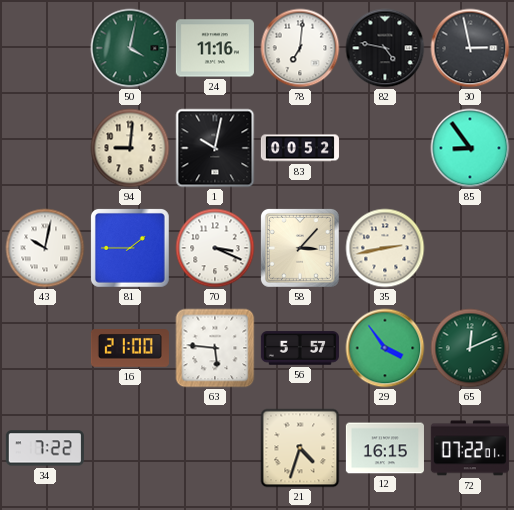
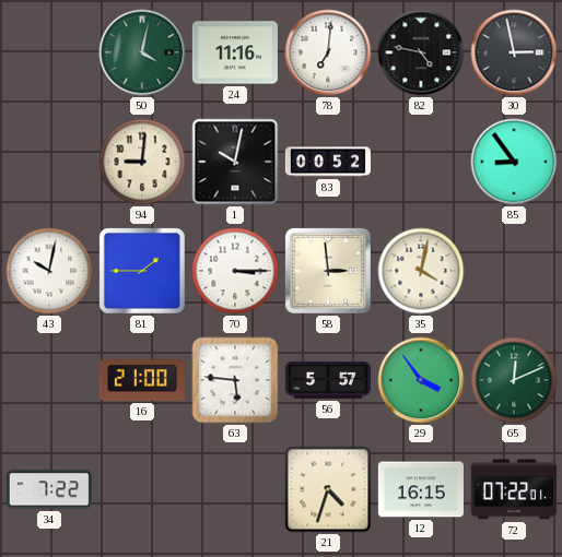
70: 3:19 -> 3:15
58: 3:07 -> 2:59
35: 2:43 -> 4:02
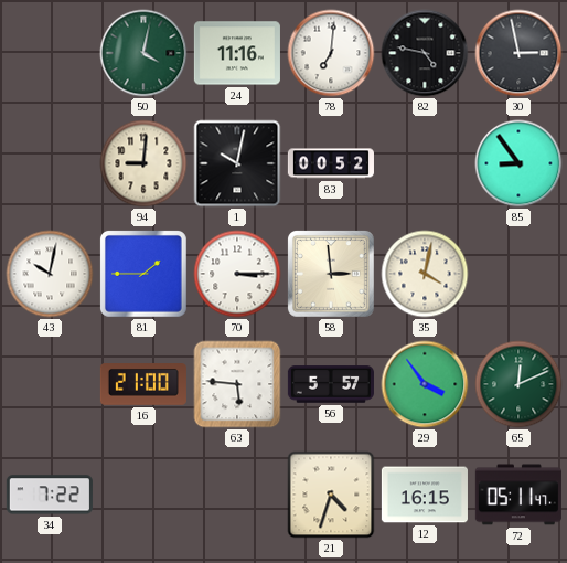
72: 07:22 -> 05:11
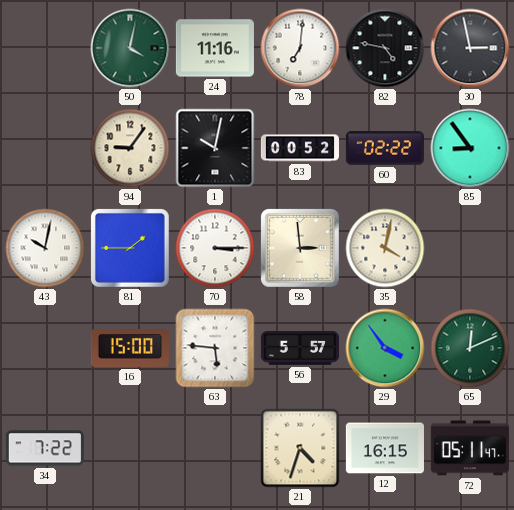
94: 9:01 -> 9:06
60: none -> 02:22
16: 21:00 -> 15:00
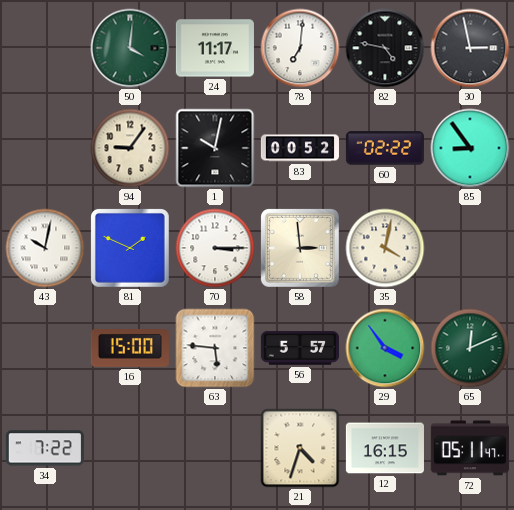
50: 4:02 -> 4:01
24: 11:16 -> 11:17
81: 1:45 -> 1:49
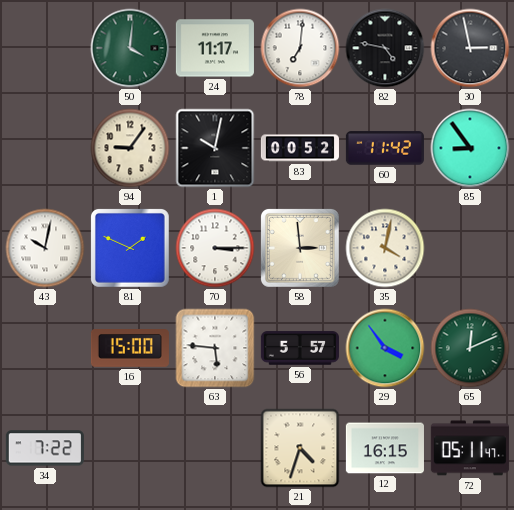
60: 02:22 -> 11:42
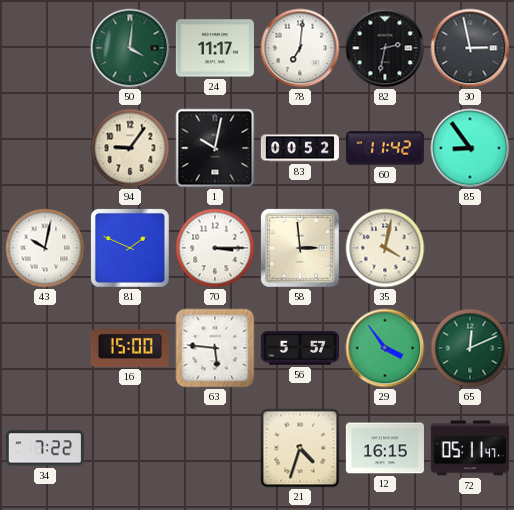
82: 4:47 -> 2:32
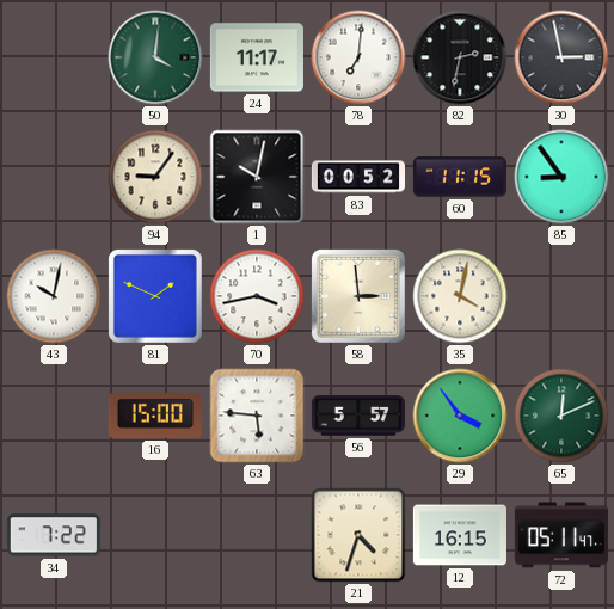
60: 11:42 -> 11:15
70: 3:15 -> 3:43
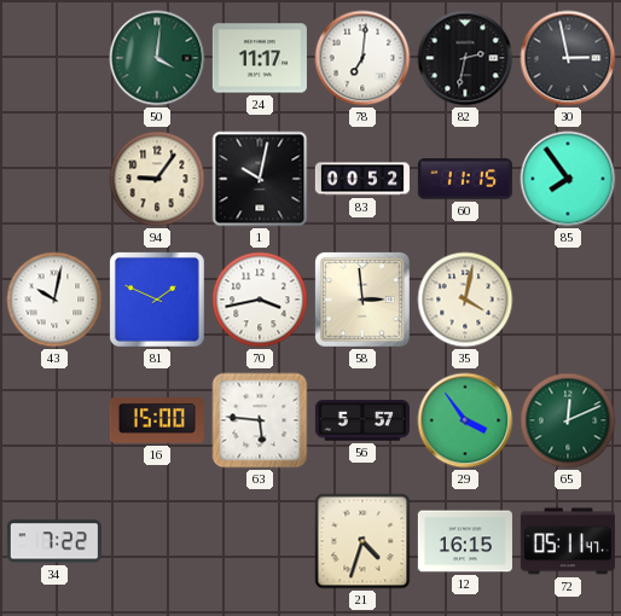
85: 8:54 -> 7:54
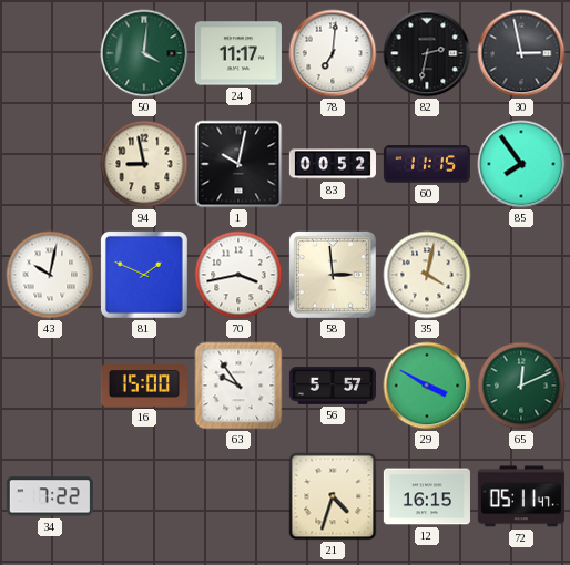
94: 9:06 -> 8:58
63: 5:46 -> 9:54
29: 3:54 -> 3:50
